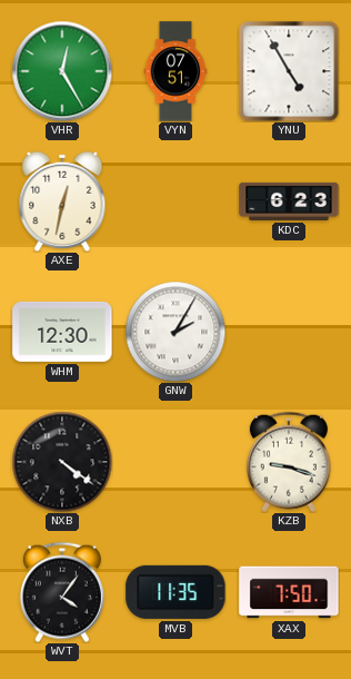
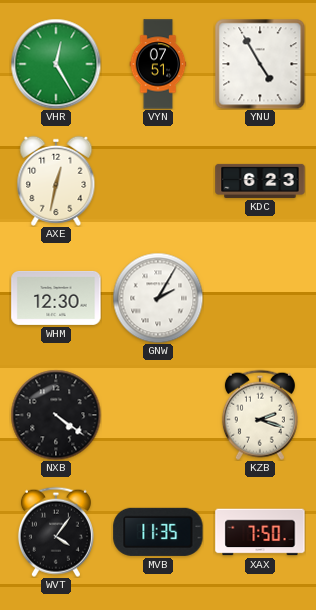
KZB: 9:18 -> 2:18
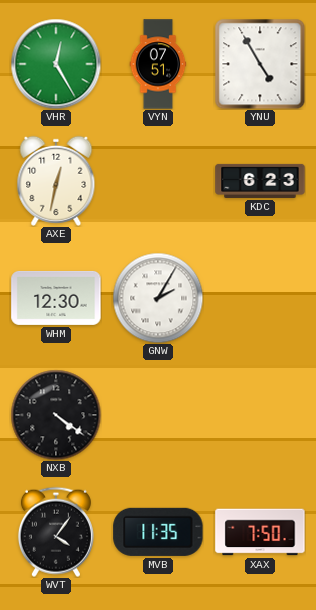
KZB: 2:18 -> none
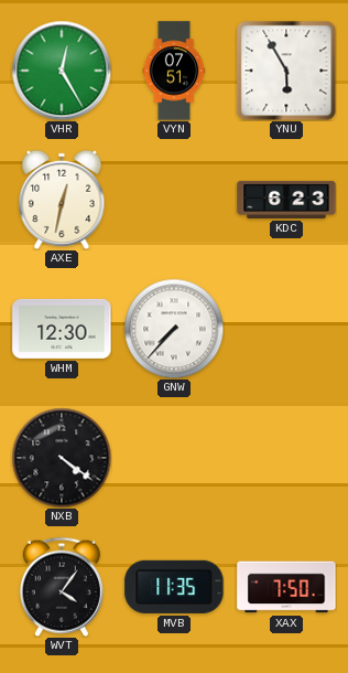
YNU: 4:55 -> 5:55
GNW: 2:05 -> 7:37
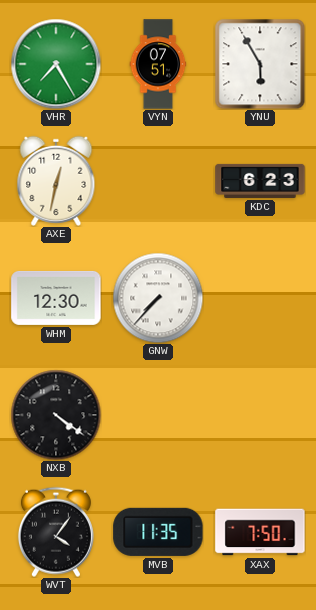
VHR: 12:25 -> 7:25
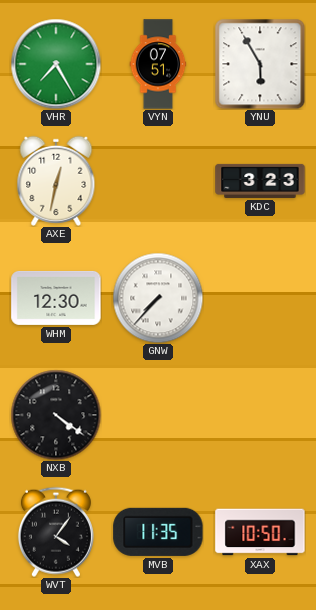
KDC: 6:23 -> 3:23
XAX: 7:50 -> 10:50
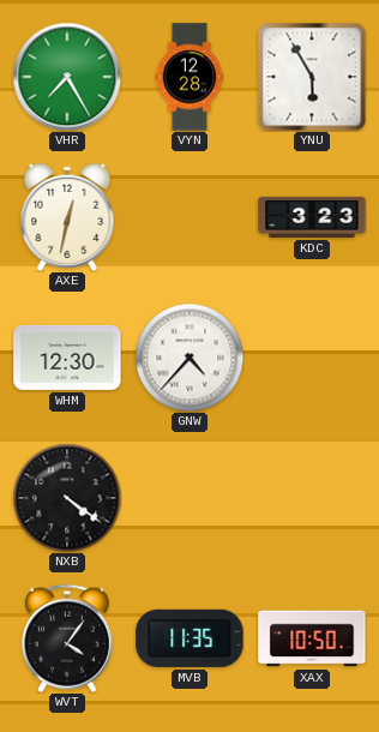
VYN: 07:51 -> 12:28
GNW: 7:37 -> 4:37
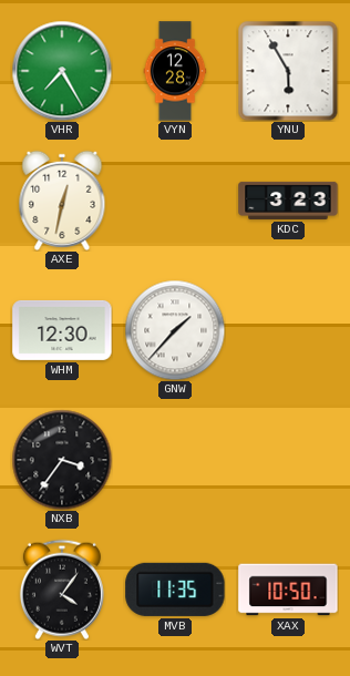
GNW: 4:37 -> 1:37
NXB: 4:21 -> 3:36
